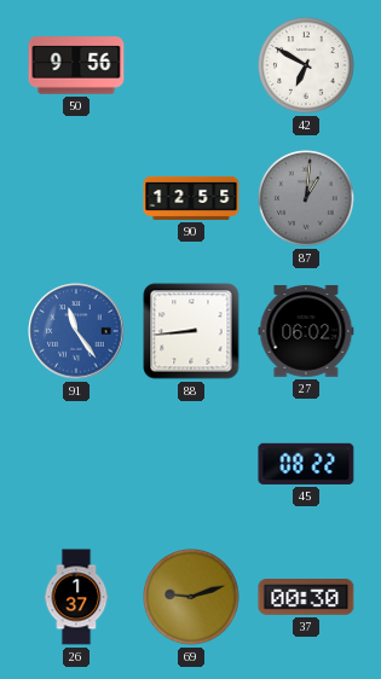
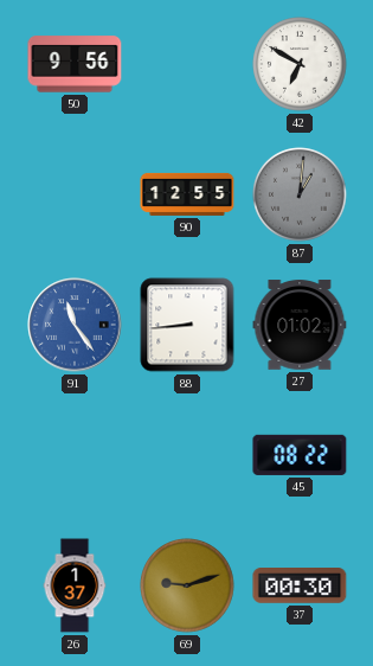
27: 06:02 -> 01:02
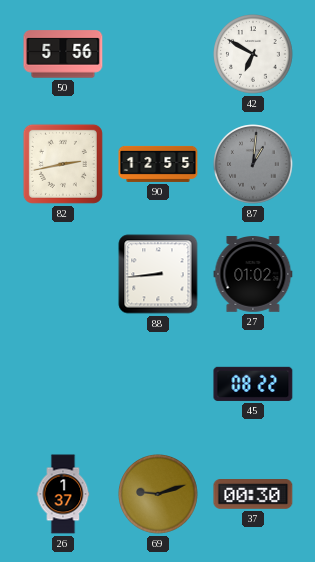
50: 9:56 -> 5:56
82: none -> 2:43
91: 11:24 -> none
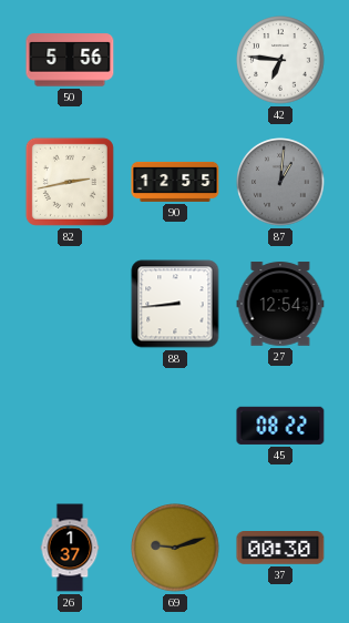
42: 6:50 -> 6:46
27: 01:02 -> 12:54
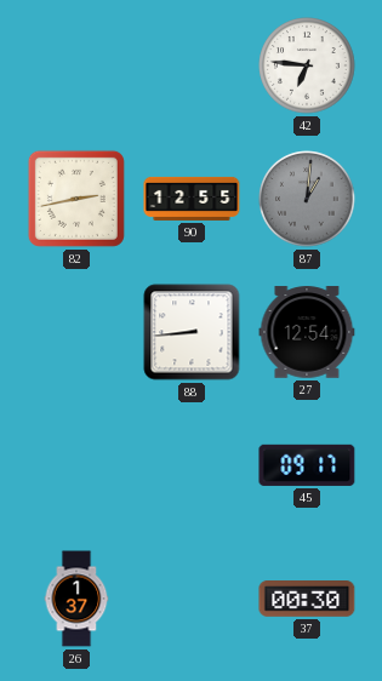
50: 5:56 -> none
45: 08:22 -> 09:17
69: 9:12 -> none
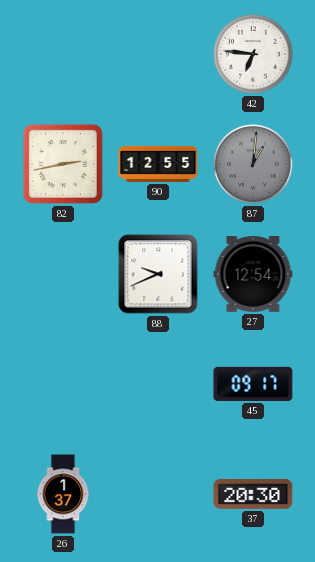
88: 8:44 -> 9:41
37: 00:30 -> 20:30
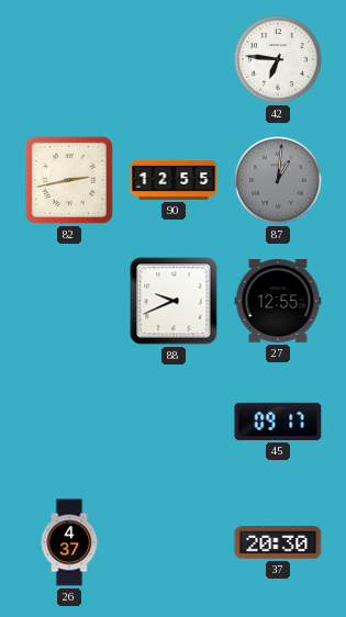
27: 12:54 -> 12:55
26: 1:37 -> 4:37
